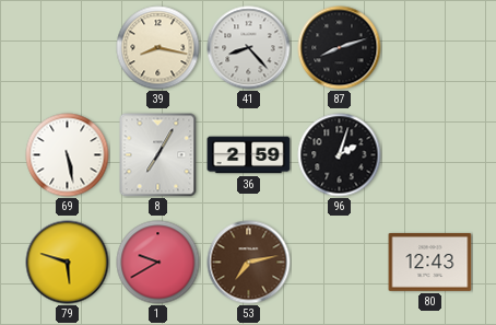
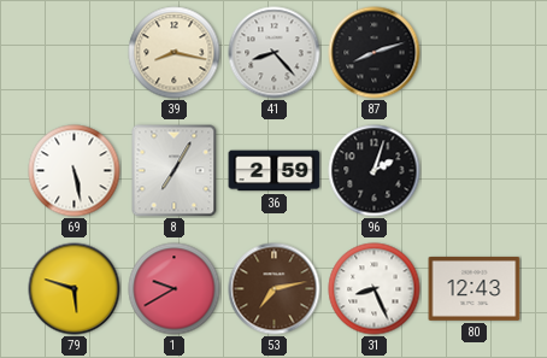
31: none -> 8:26
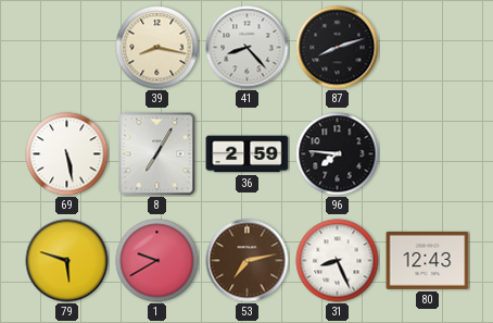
96: 2:03 -> 7:46
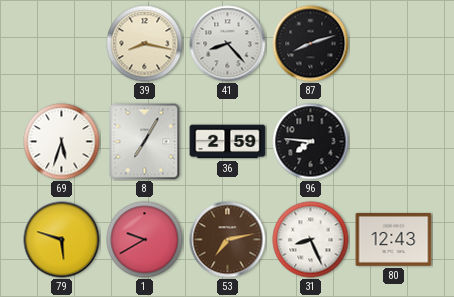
69: 5:28 -> 5:33
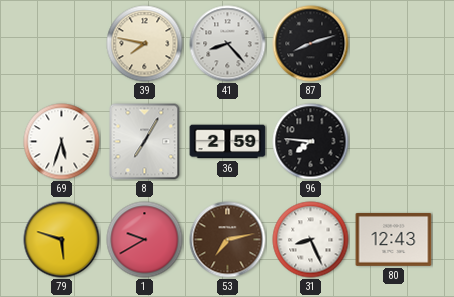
39: 8:17 -> 7:47
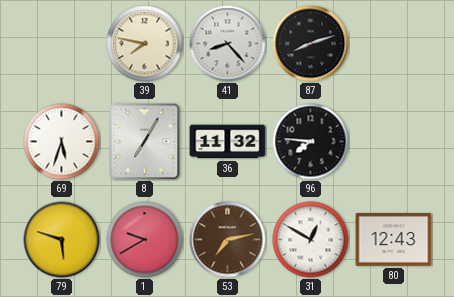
36: 2:59 -> 11:32
31: 8:26 -> 12:50
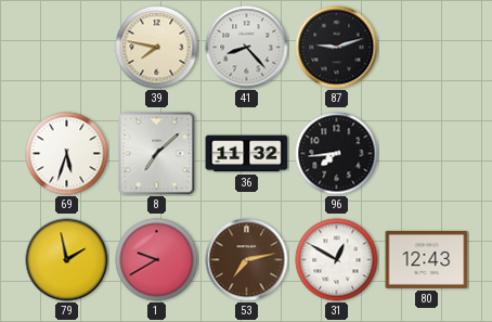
87: 8:12 -> 9:12
8: 7:05 -> 7:08
96: 7:46 -> 7:44
79: 5:48 -> 1:58
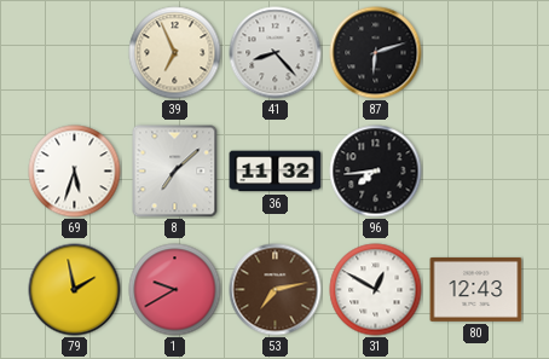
39: 7:47 -> 6:56
87: 9:12 -> 6:12
